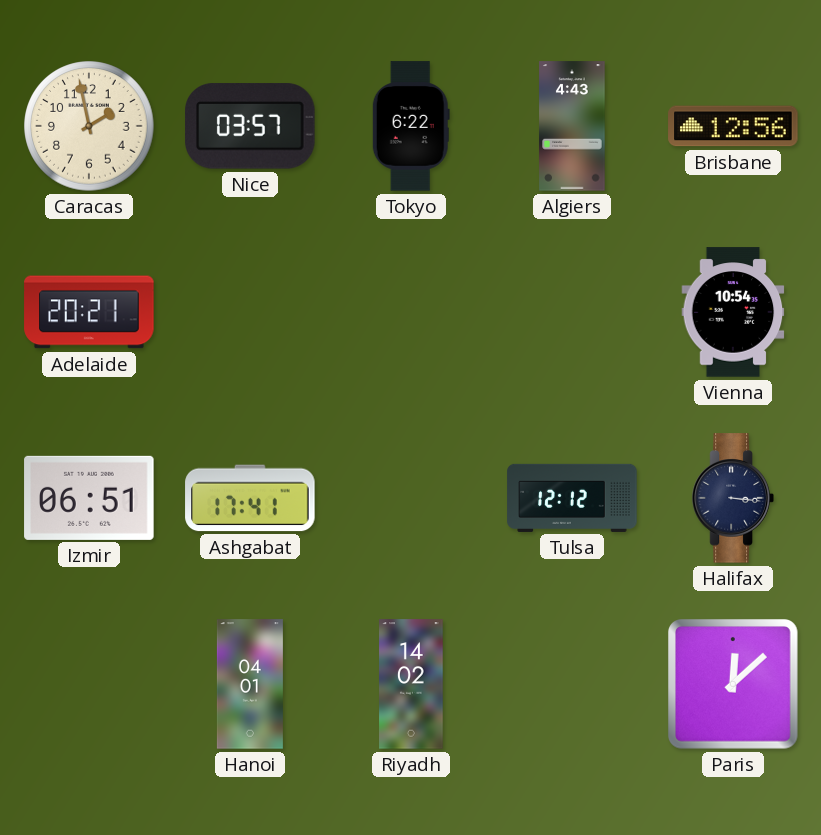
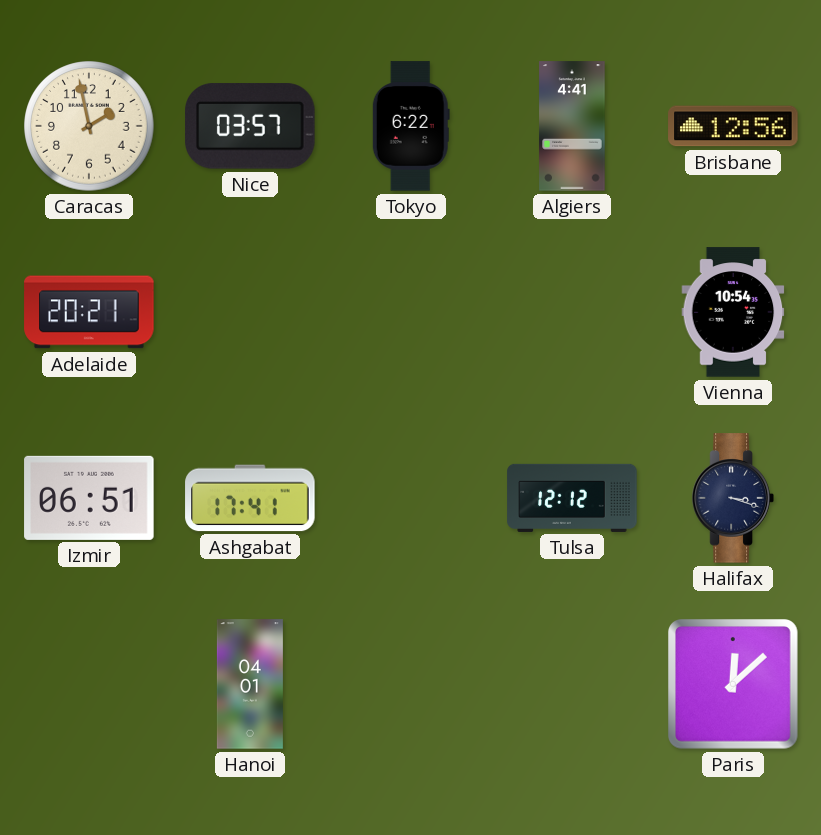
Algiers: 4:43 -> 4:41
Halifax: 3:16 -> 3:18
Riyadh: 14:02 -> none
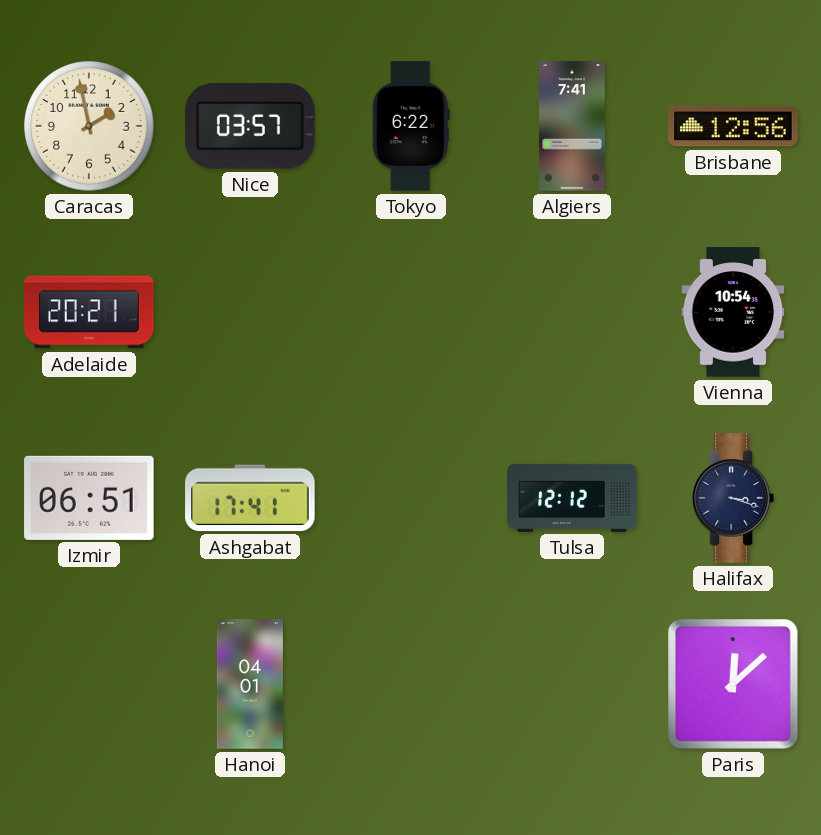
Algiers: 4:41 -> 7:41
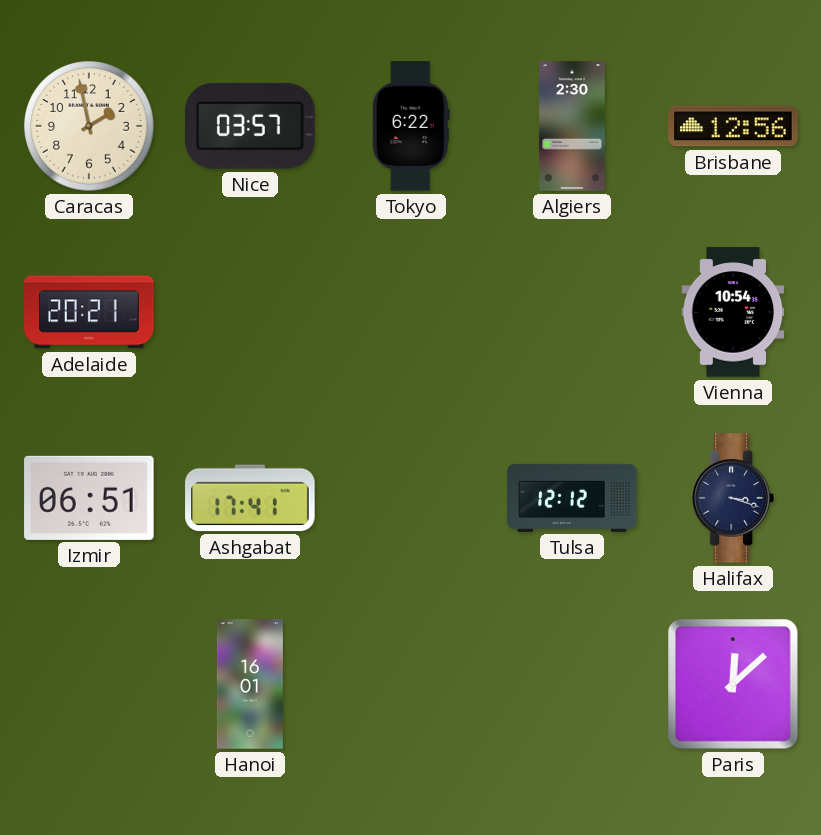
Algiers: 7:41 -> 2:30
Hanoi: 04:01 -> 16:01
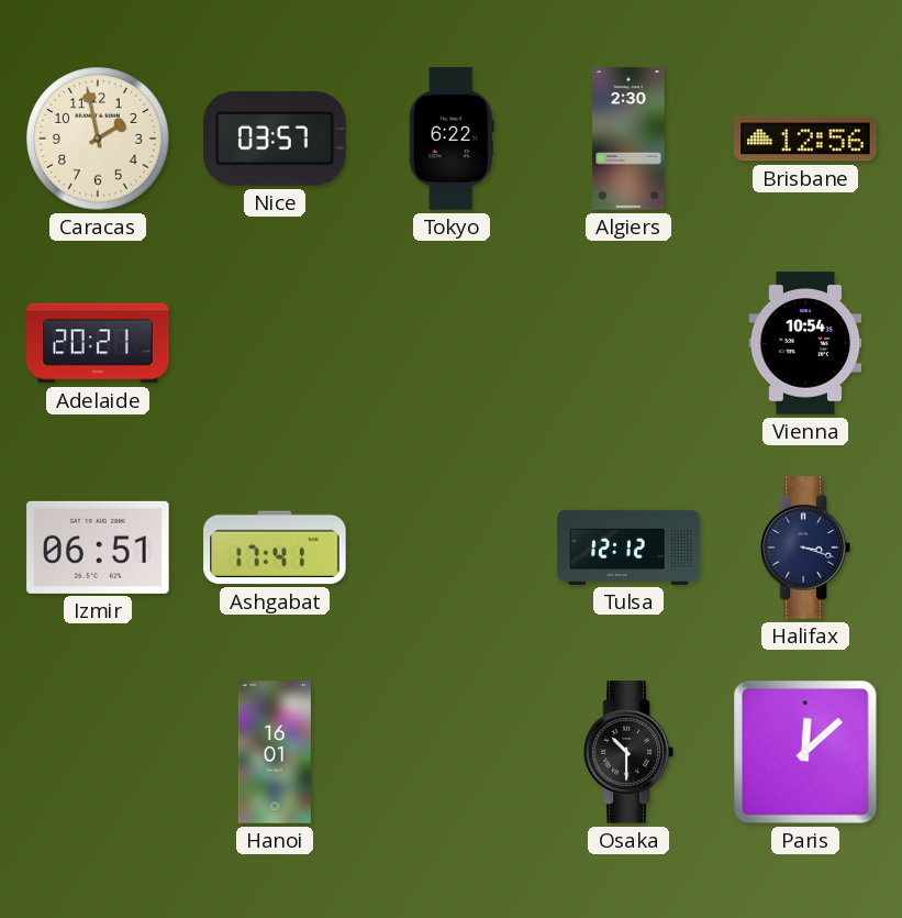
Osaka: none -> 10:30
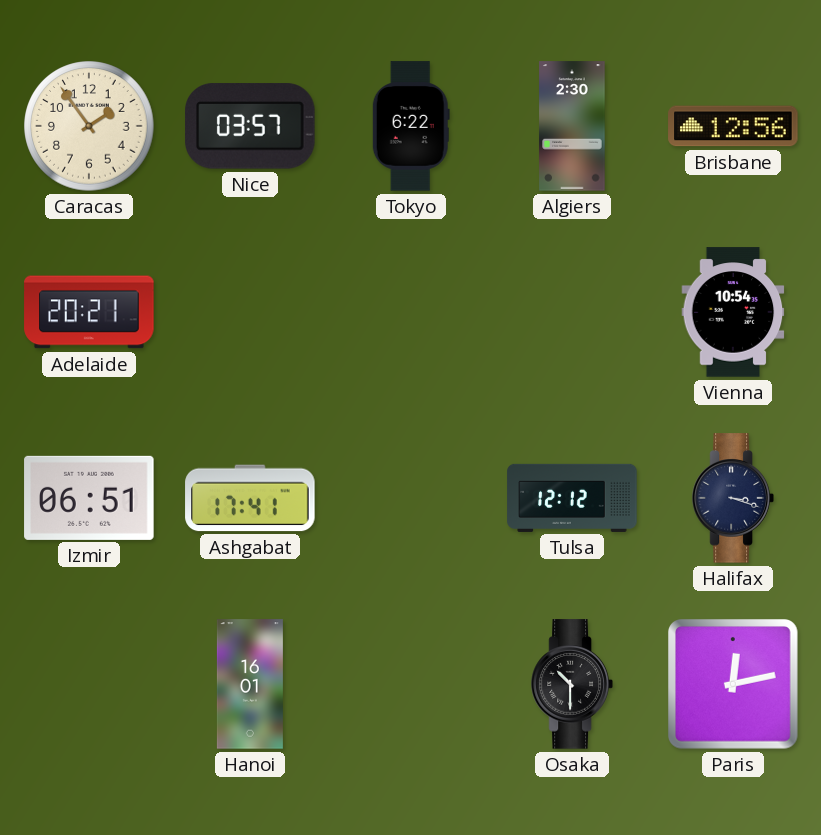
Caracas: 1:58 -> 1:54
Paris: 12:08 -> 12:13
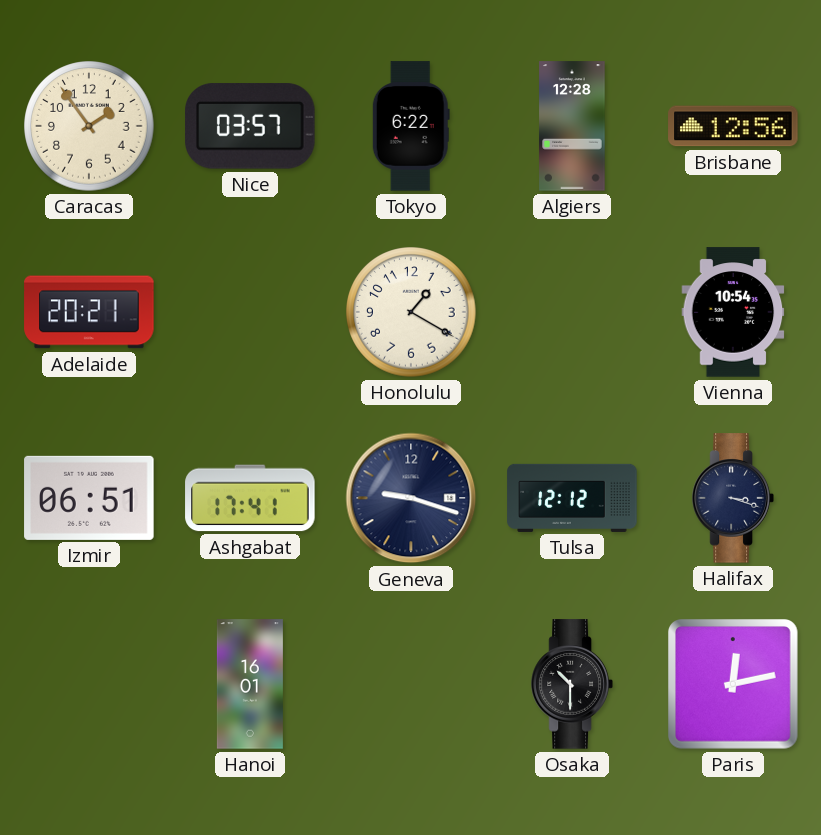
Algiers: 2:30 -> 12:28
Honolulu: none -> 1:20
Geneva: none -> 9:18
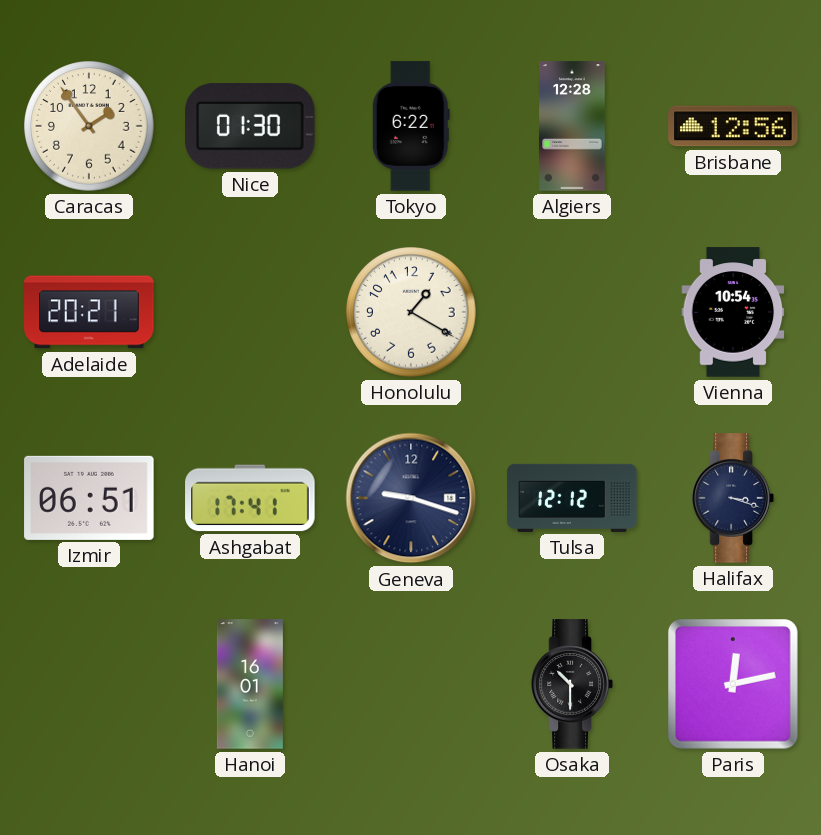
Nice: 03:57 -> 01:30
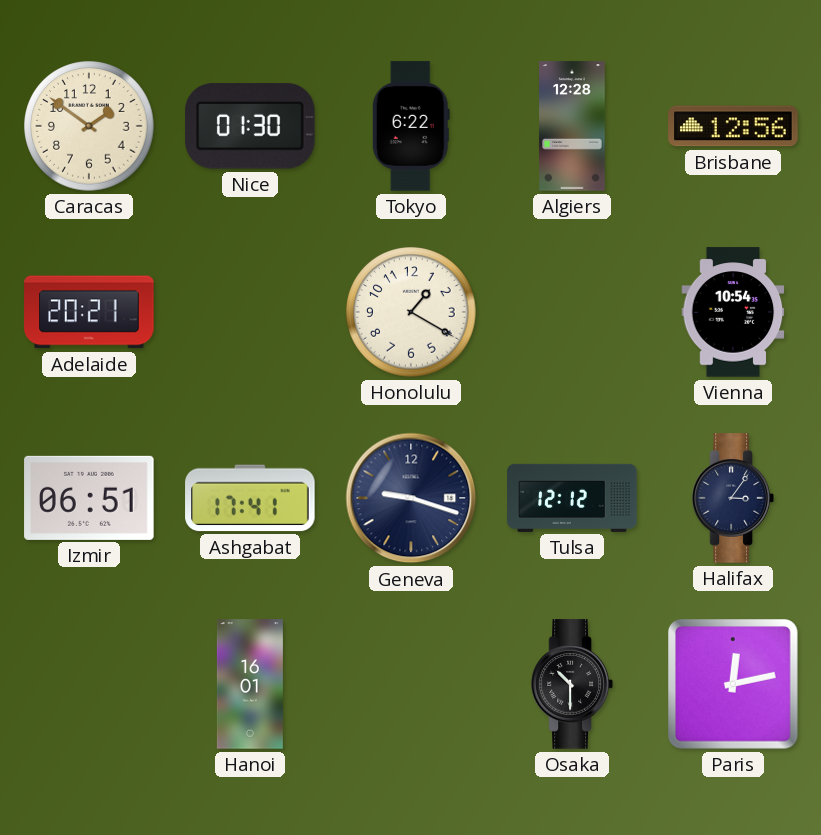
Caracas: 1:54 -> 1:51
Halifax: 3:18 -> 3:06
